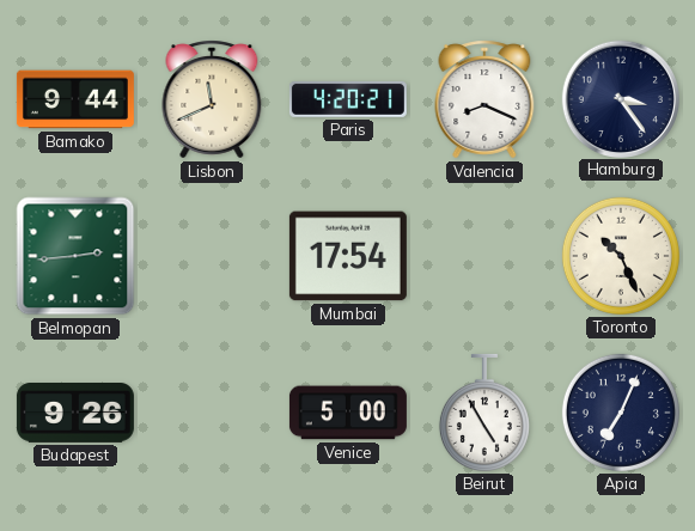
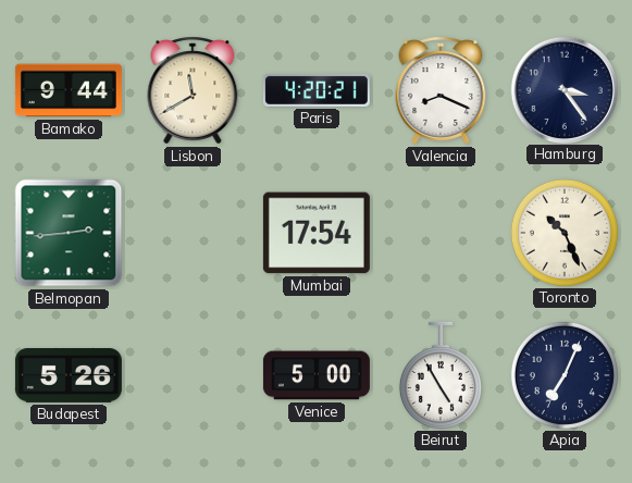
Lisbon: 11:41 -> 11:40
Budapest: 9:26 -> 5:26
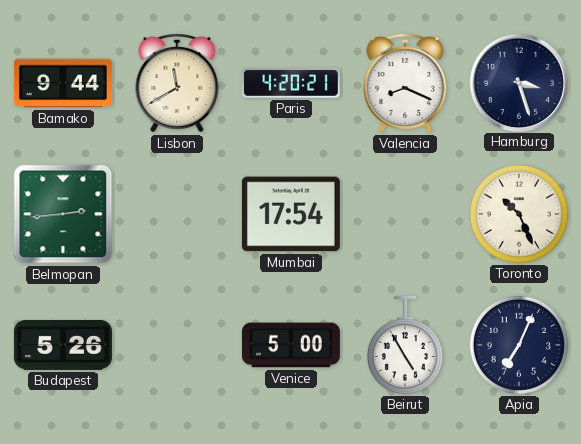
Hamburg: 3:24 -> 3:27
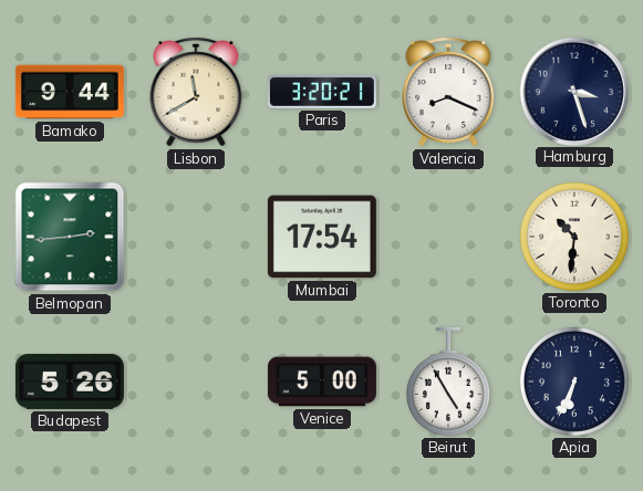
Paris: 4:20 -> 3:20
Toronto: 10:26 -> 10:31
Apia: 7:04 -> 6:34
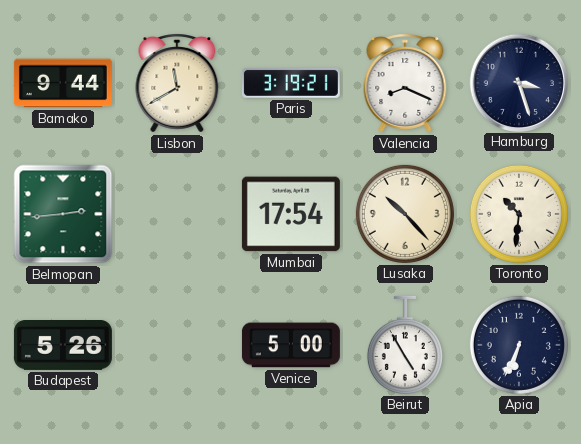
Paris: 3:20 -> 3:19
Lusaka: none -> 10:23
